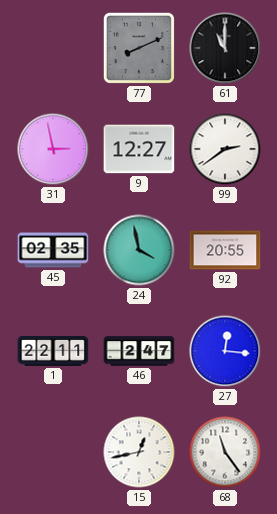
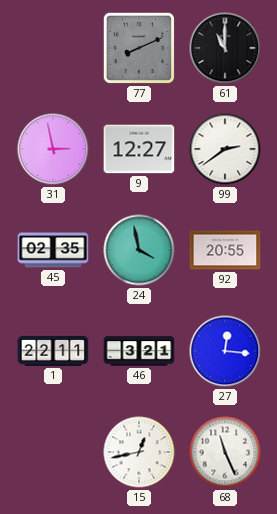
46: 2:47 -> 3:21
68: 11:24 -> 11:26
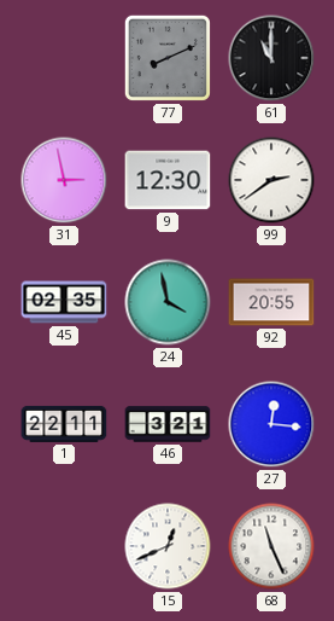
9: 12:27 -> 12:30
15: 12:43 -> 12:41
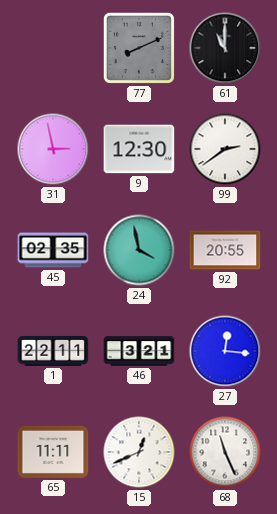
65: none -> 11:11
